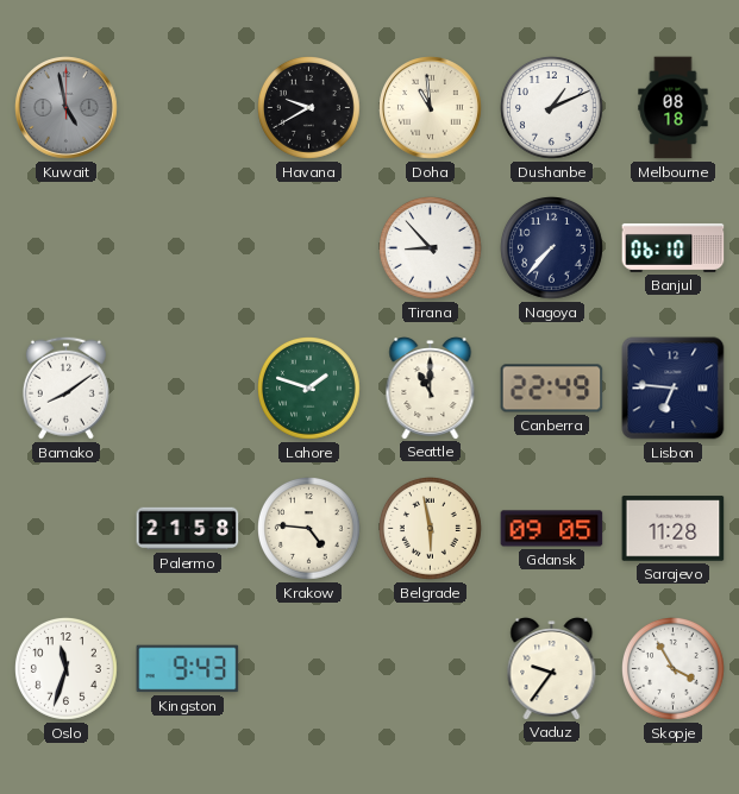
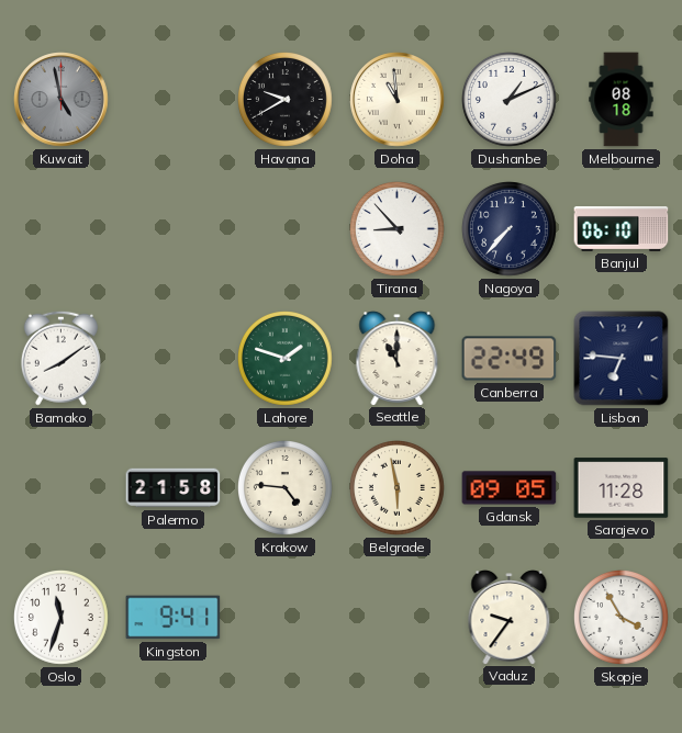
Kingston: 9:43 -> 9:41
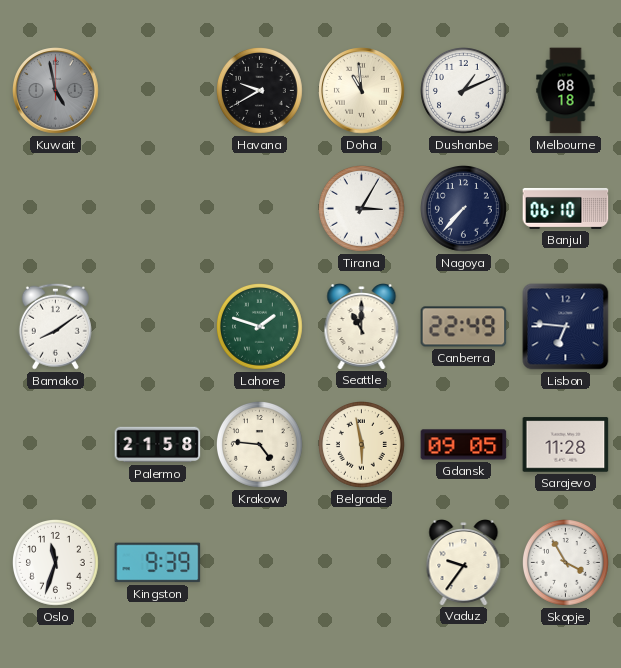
Tirana: 8:53 -> 3:05
Kingston: 9:41 -> 9:39
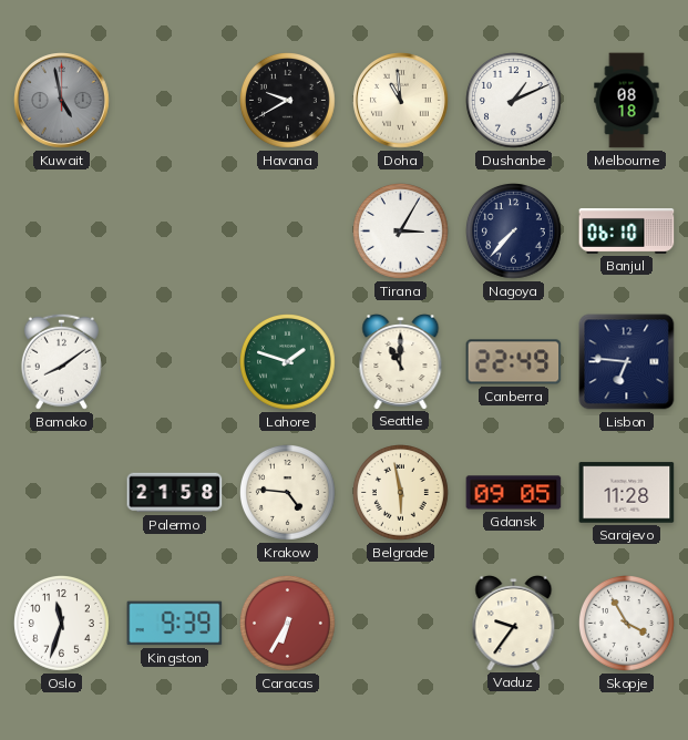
Caracas: none -> 6:35
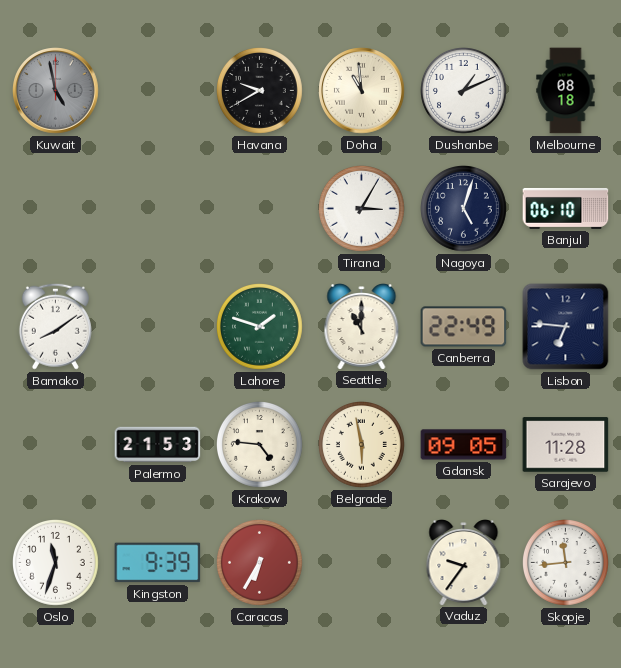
Nagoya: 7:37 -> 5:03
Palermo: 21:58 -> 21:53
Skopje: 3:55 -> 11:44
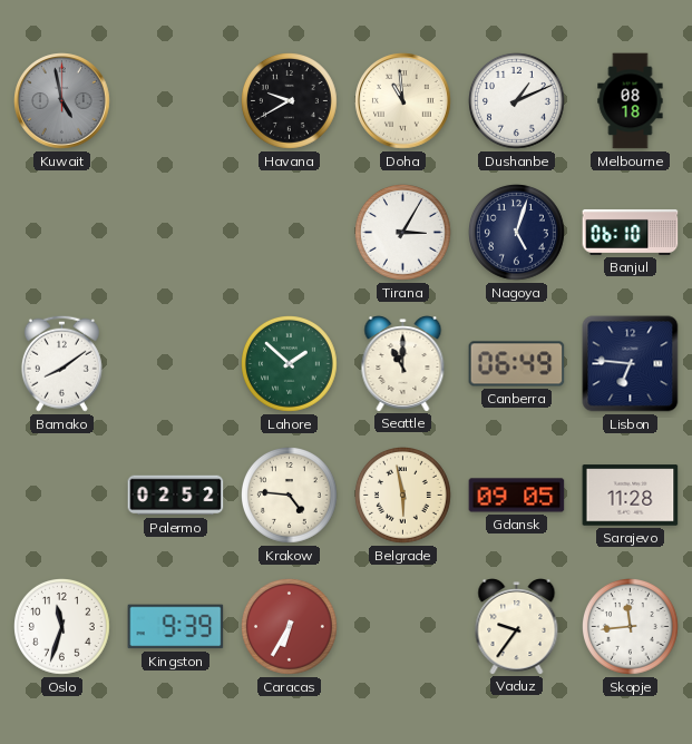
Lahore: 1:48 -> 1:52
Canberra: 22:49 -> 06:49
Palermo: 21:53 -> 02:52
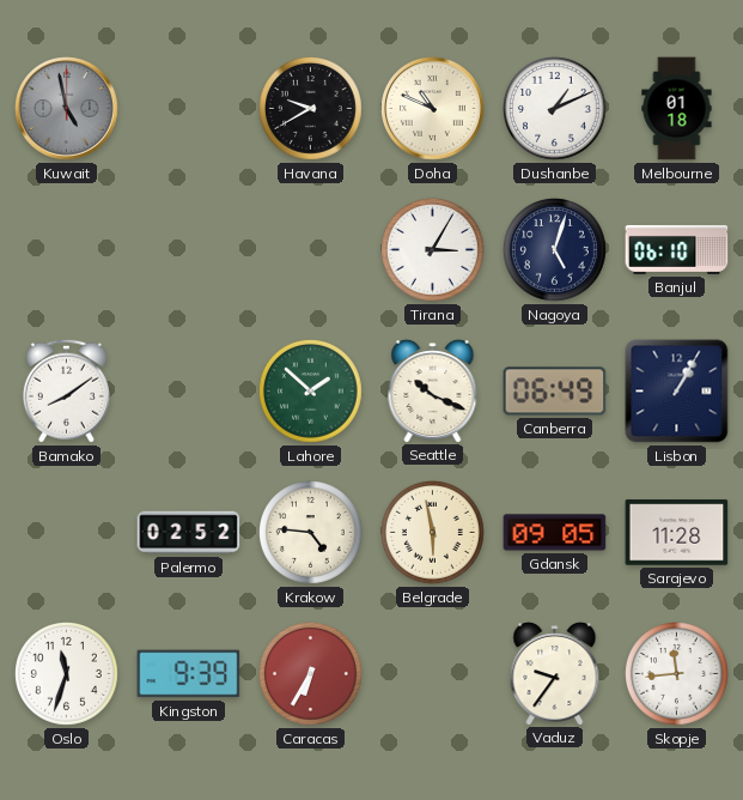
Doha: 10:59 -> 10:49
Melbourne: 08:18 -> 01:18
Seattle: 11:00 -> 10:19
Lisbon: 6:46 -> 1:05
